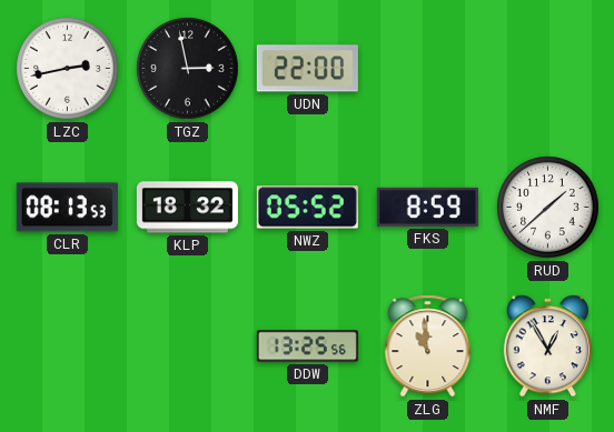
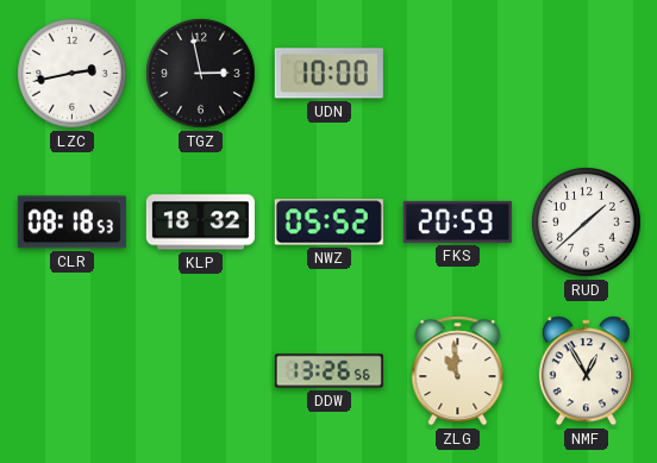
UDN: 22:00 -> 10:00
CLR: 08:13 -> 08:18
FKS: 8:59 -> 20:59
DDW: 13:25 -> 13:26
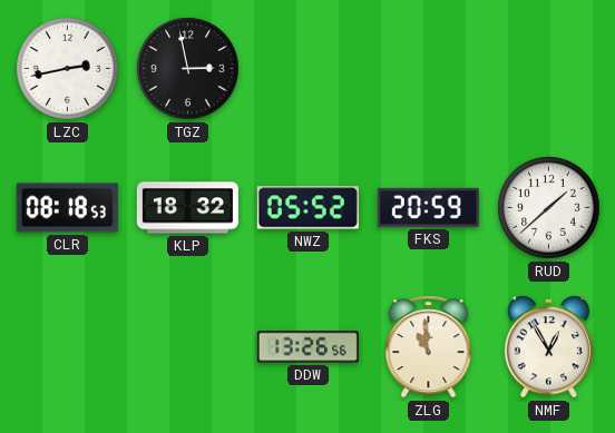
UDN: 10:00 -> none
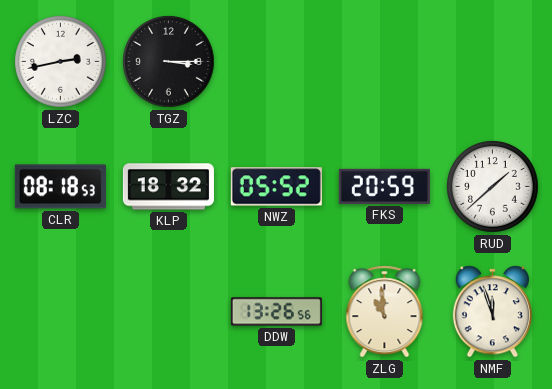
TGZ: 2:58 -> 3:15
NMF: 12:55 -> 11:57
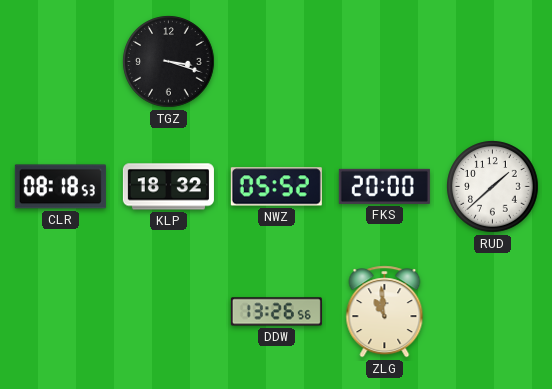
LZC: 2:43 -> none
TGZ: 3:15 -> 3:18
FKS: 20:59 -> 20:00
NMF: 11:57 -> none
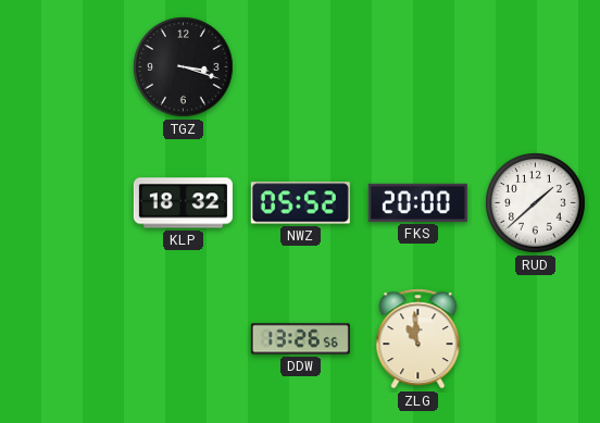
CLR: 08:18 -> none
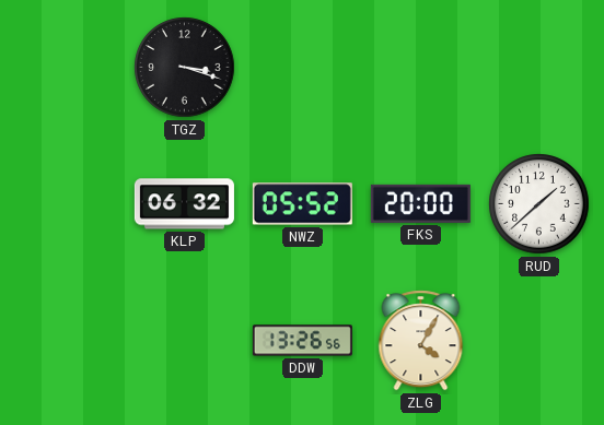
KLP: 18:32 -> 06:32
ZLG: 10:59 -> 4:05
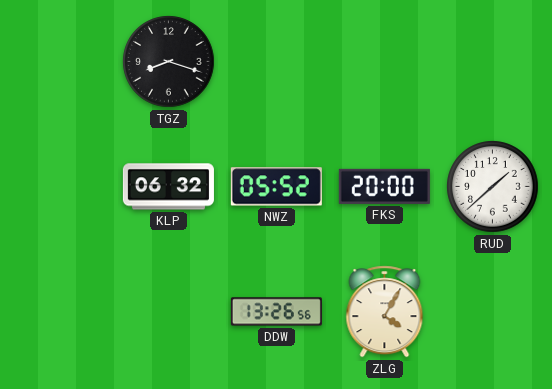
TGZ: 3:18 -> 8:18
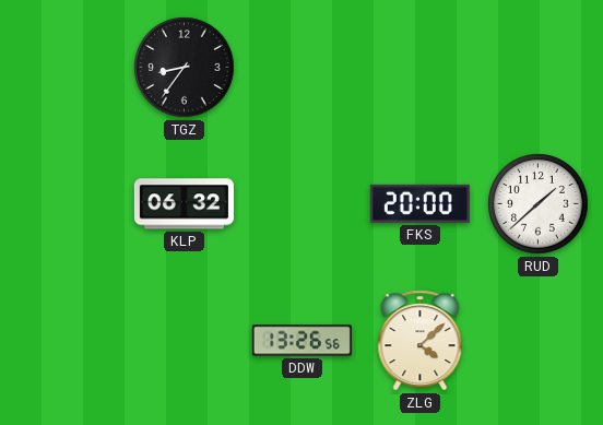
TGZ: 8:18 -> 8:36
NWZ: 05:52 -> none
ZLG: 4:05 -> 4:08
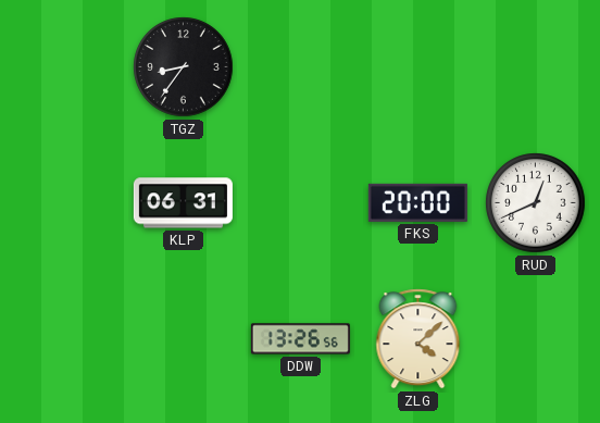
KLP: 06:32 -> 06:31
RUD: 1:38 -> 12:41
